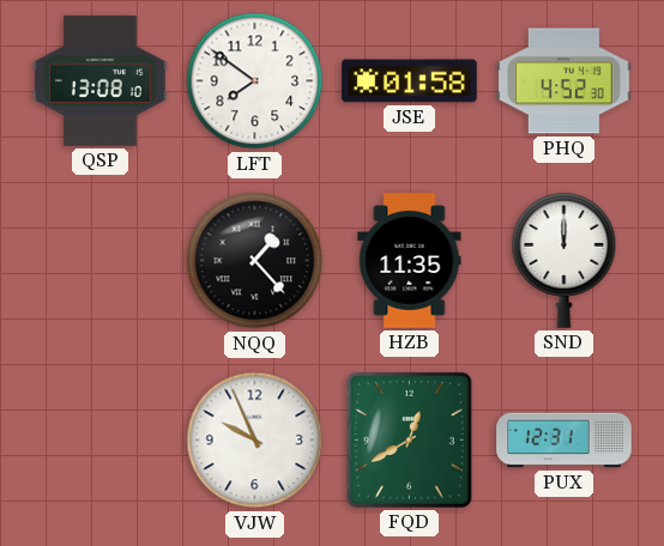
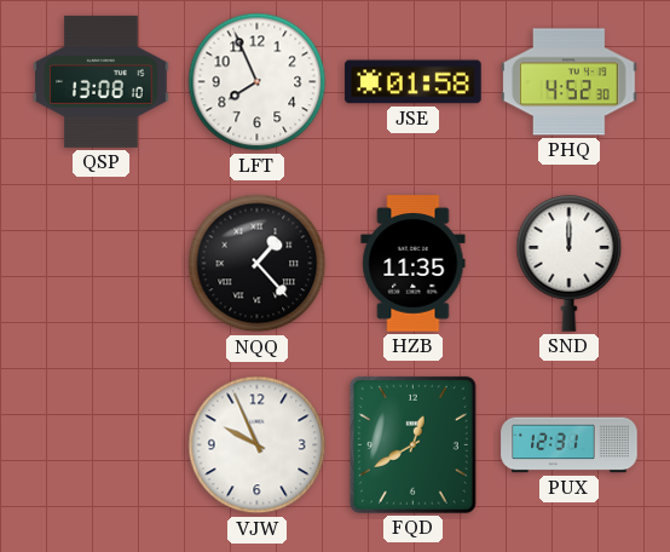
LFT: 7:51 -> 7:56
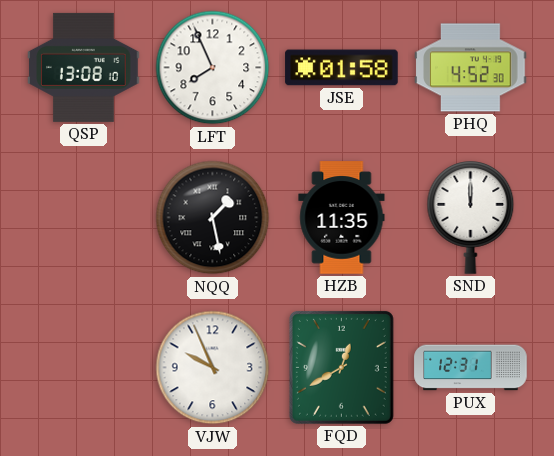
NQQ: 1:23 -> 1:28
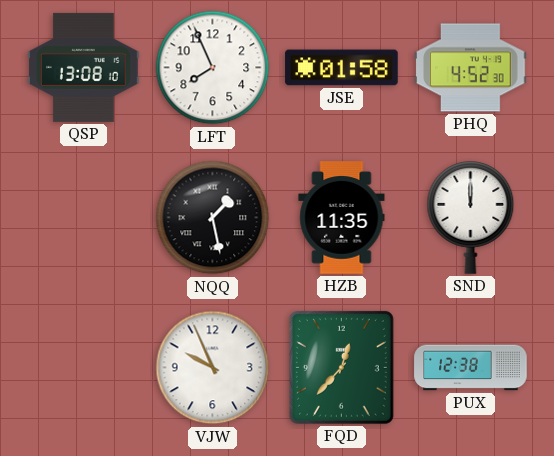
FQD: 12:40 -> 12:37
PUX: 12:31 -> 12:38
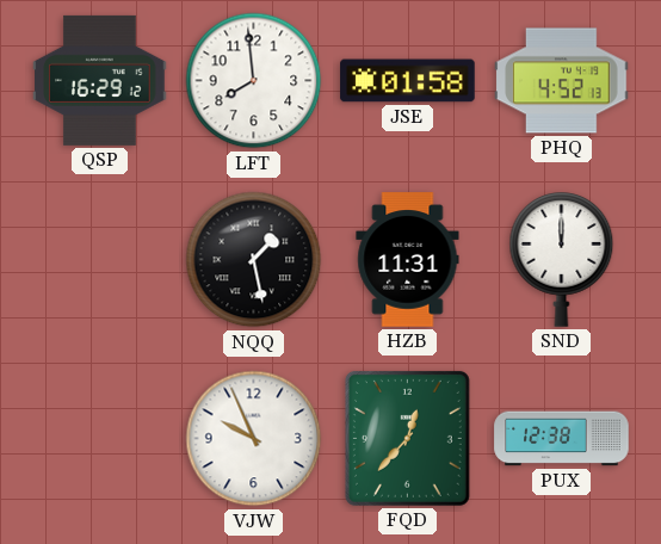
QSP: 13:08 -> 16:29
LFT: 7:56 -> 7:59
PHQ: 4:52:30 -> 4:52:13
HZB: 11:35 -> 11:31
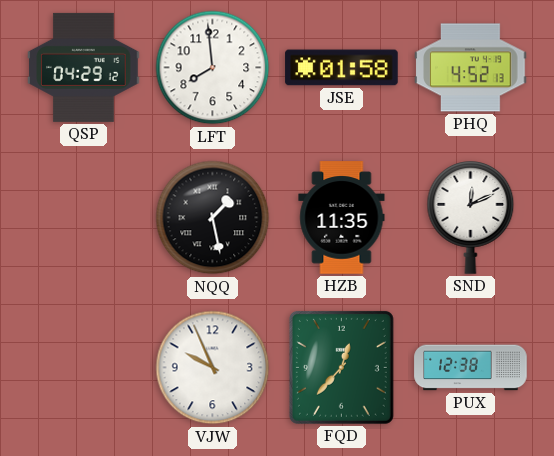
QSP: 16:29 -> 04:29
HZB: 11:31 -> 11:35
SND: 12:00 -> 12:11
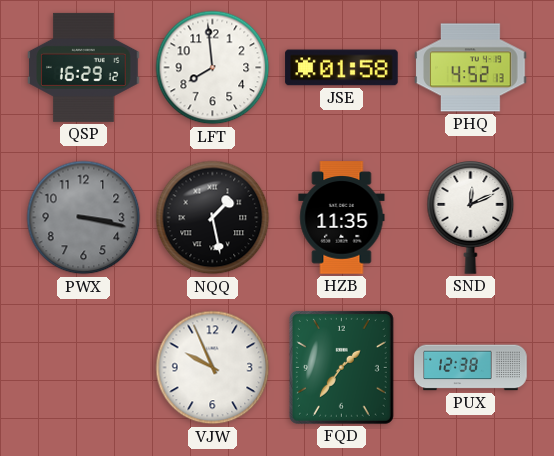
QSP: 04:29 -> 16:29
PWX: none -> 3:17
FQD: 12:37 -> 1:36
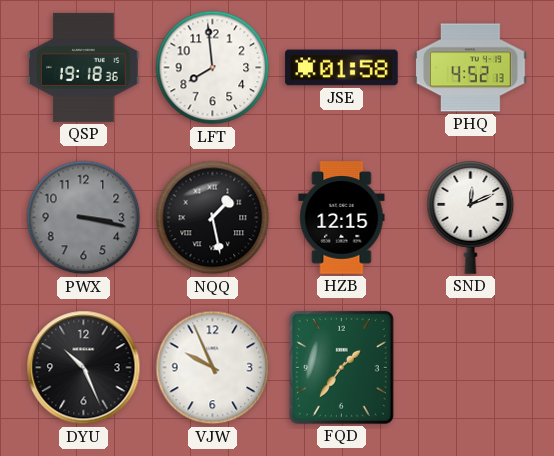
QSP: 16:29 -> 19:18
HZB: 11:35 -> 12:15
DYU: none -> 10:26
PUX: 12:38 -> none
